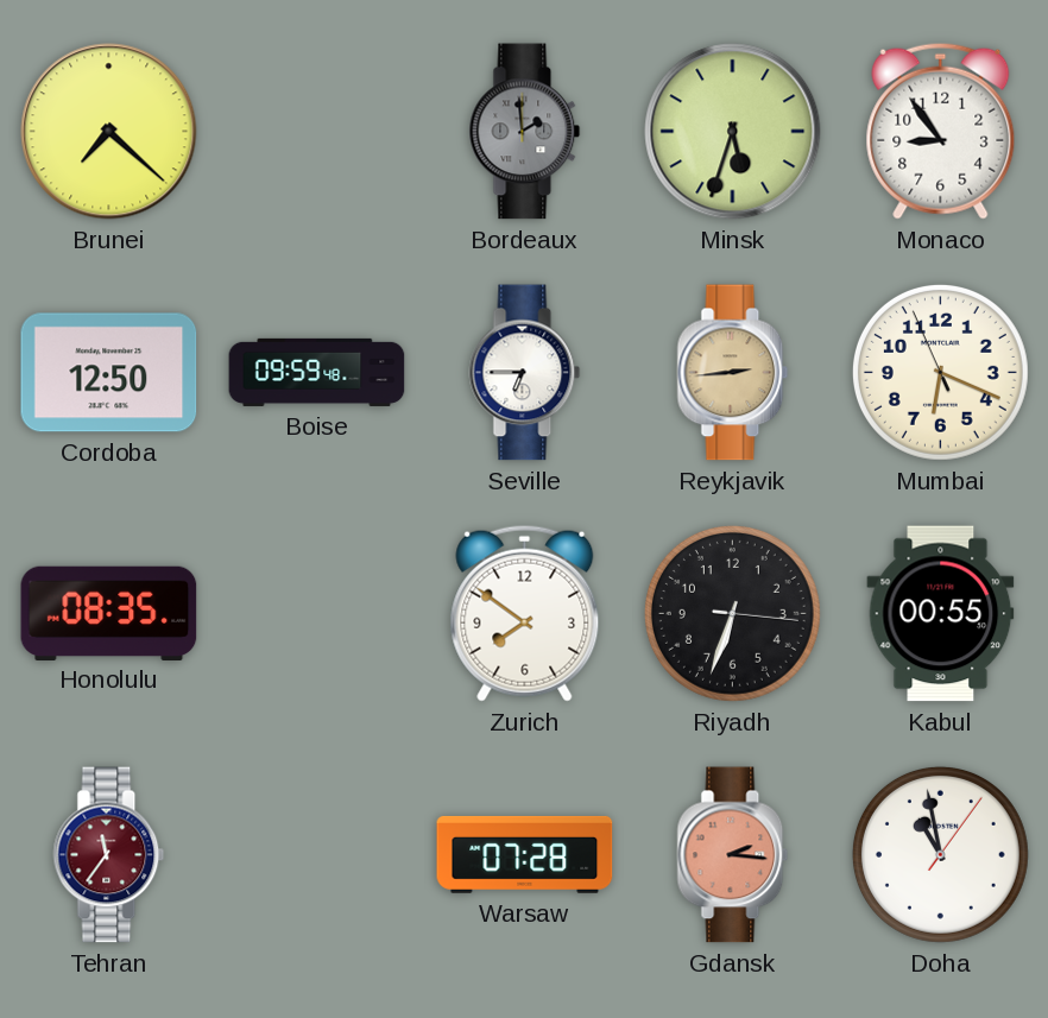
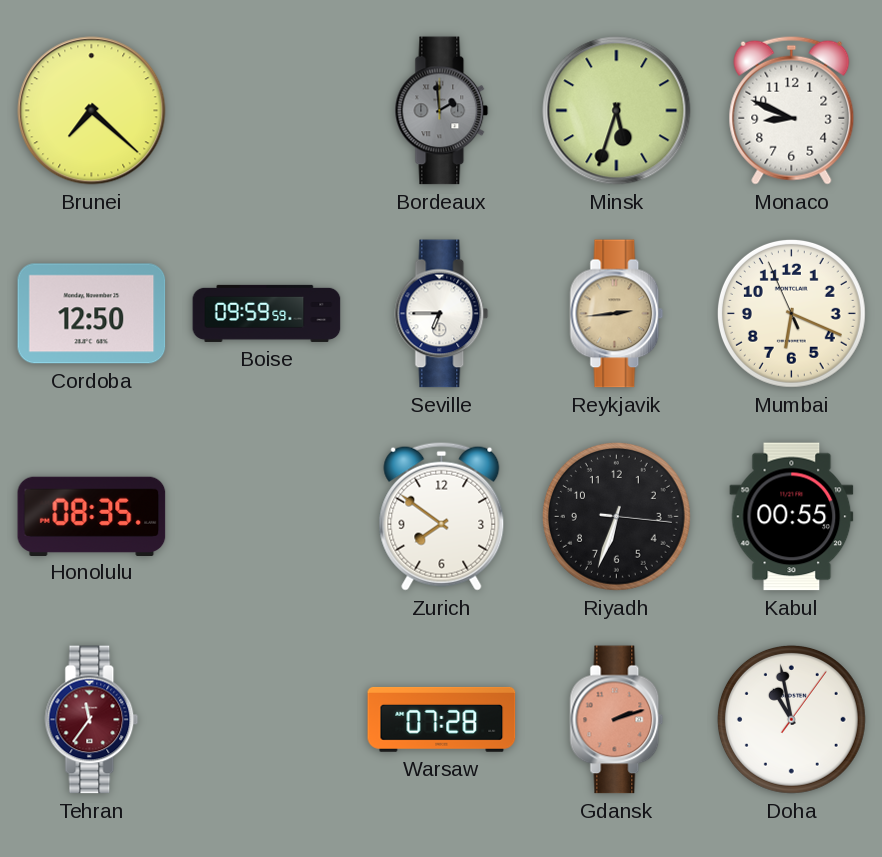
Monaco: 8:54 -> 8:49
Boise: 09:59:48 -> 09:59:59
Gdansk: 2:16 -> 2:12
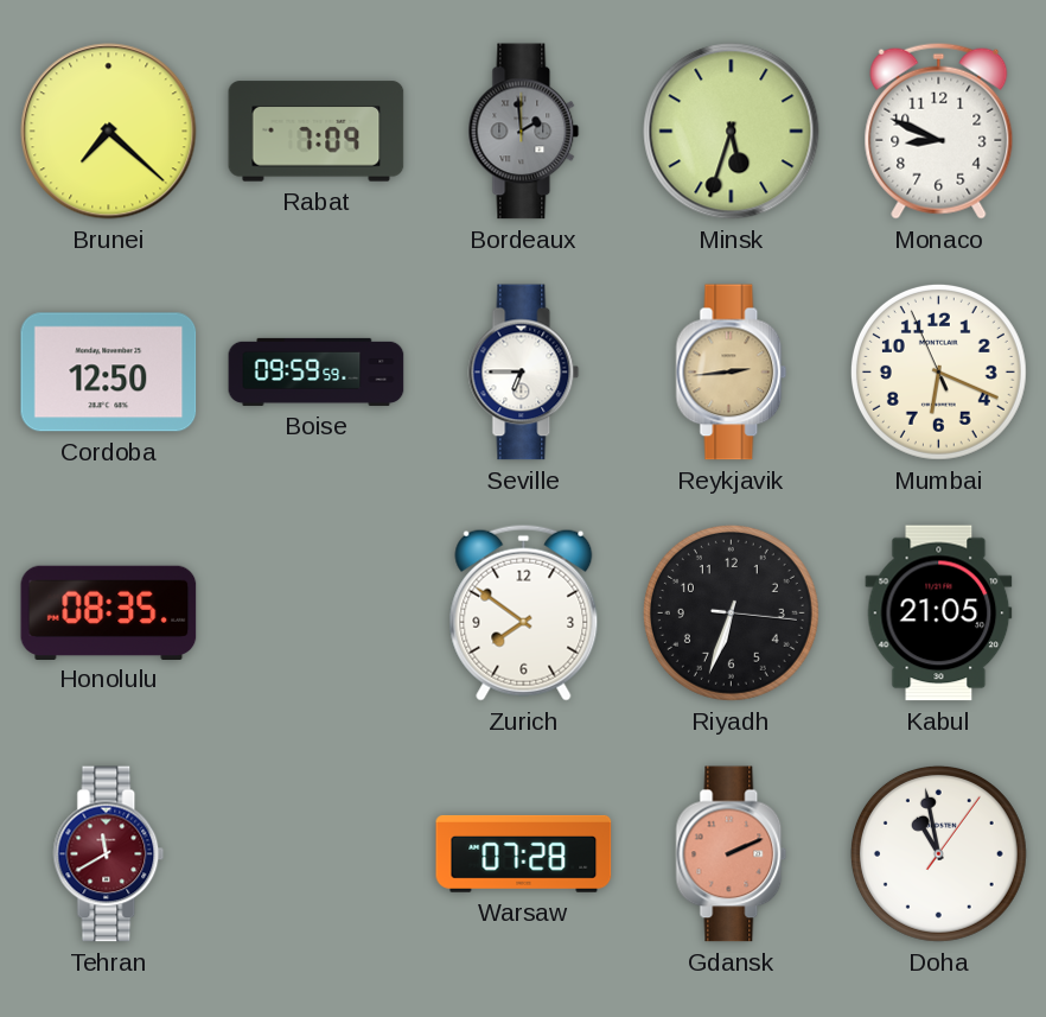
Rabat: none -> 7:09
Kabul: 00:55 -> 21:05
Tehran: 11:36 -> 11:40
Gdansk: 2:12 -> 2:11
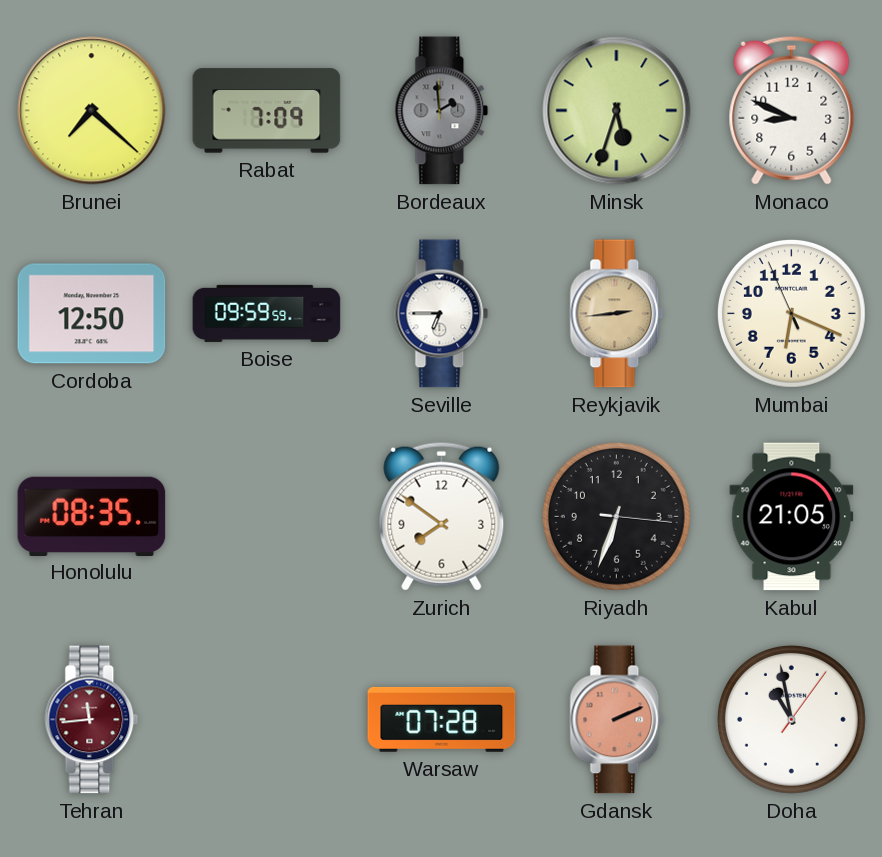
Tehran: 11:40 -> 11:44
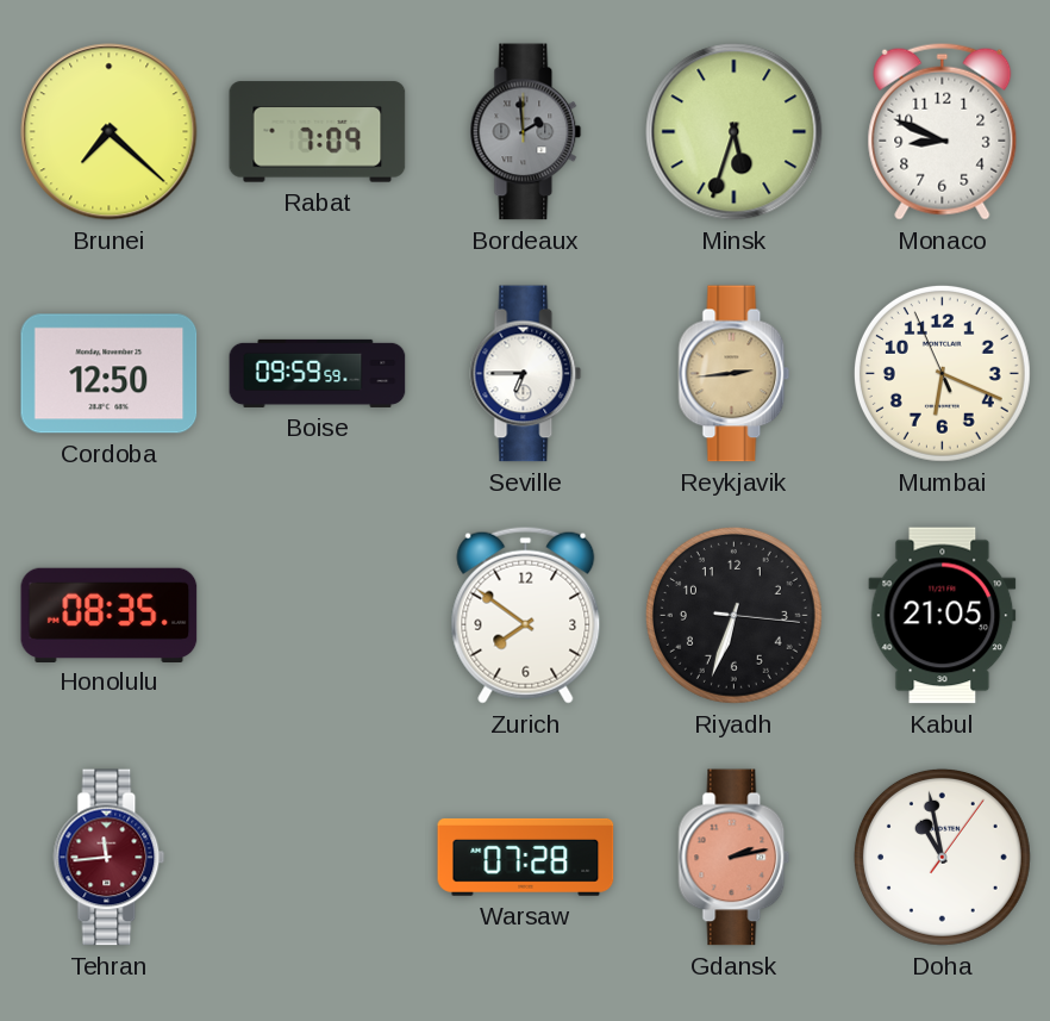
Gdansk: 2:11 -> 2:13
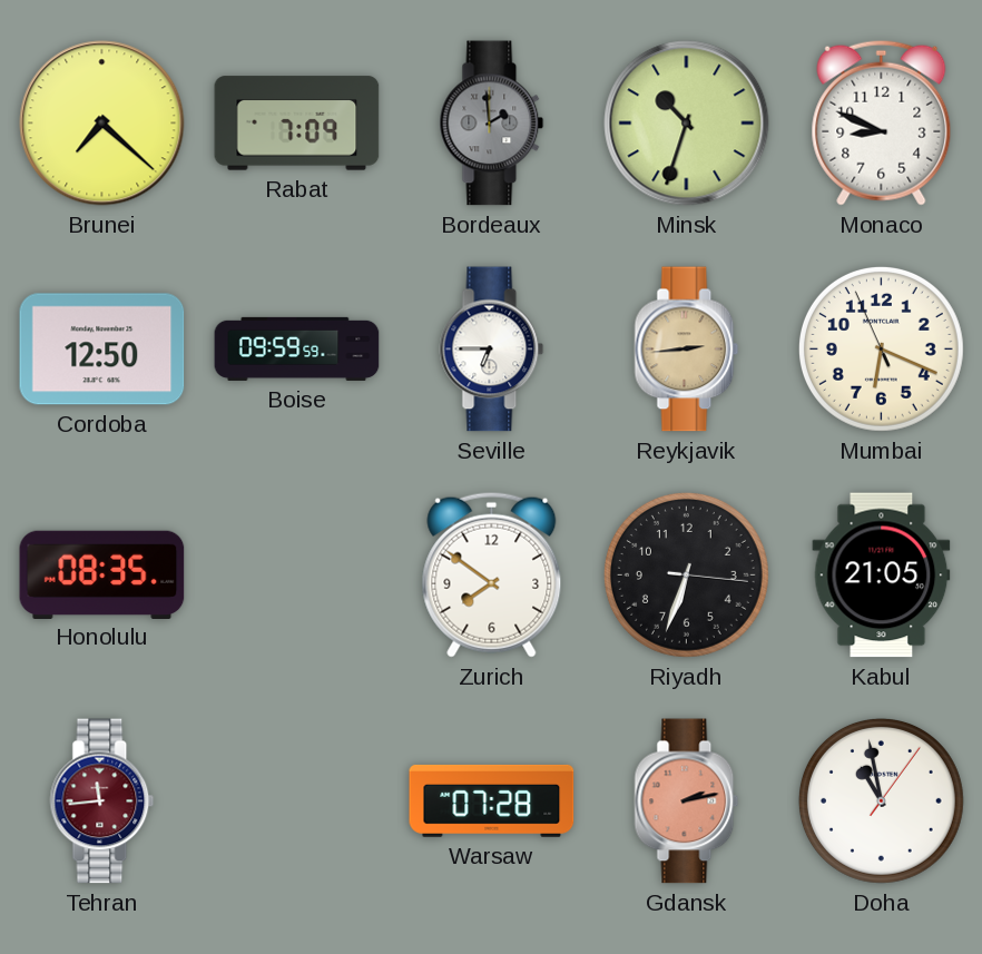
Minsk: 5:33 -> 10:33
